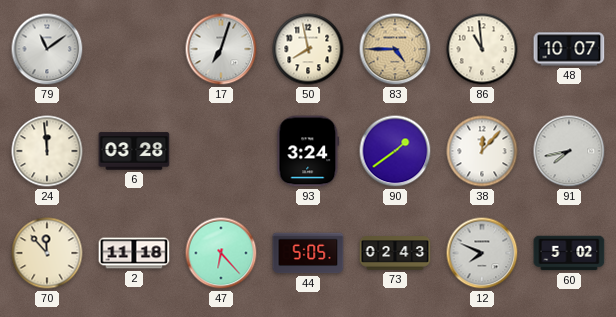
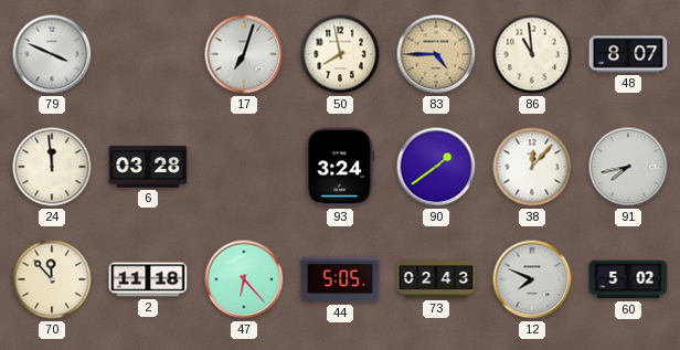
79: 11:09 -> 3:49
48: 10:07 -> 8:07
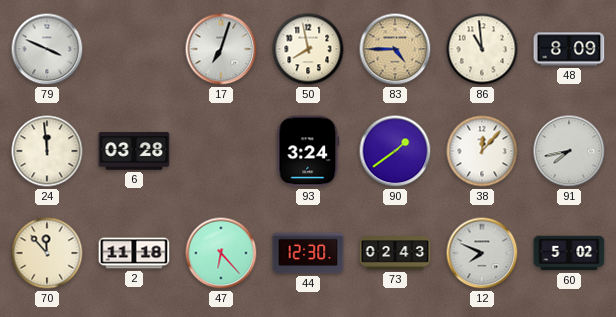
48: 8:07 -> 8:09
44: 5:05 -> 12:30
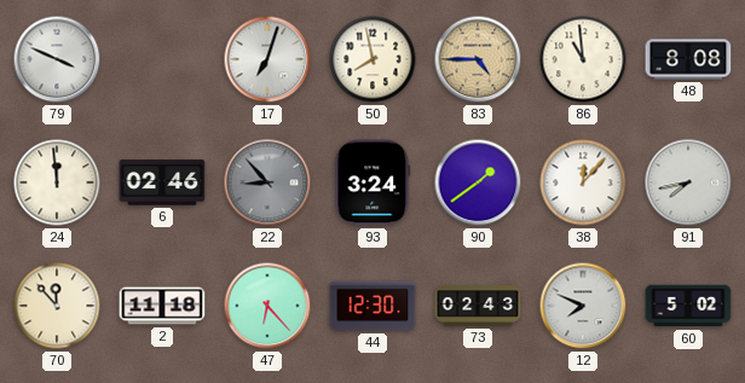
48: 8:09 -> 8:08
6: 03:28 -> 02:46
22: none -> 8:53
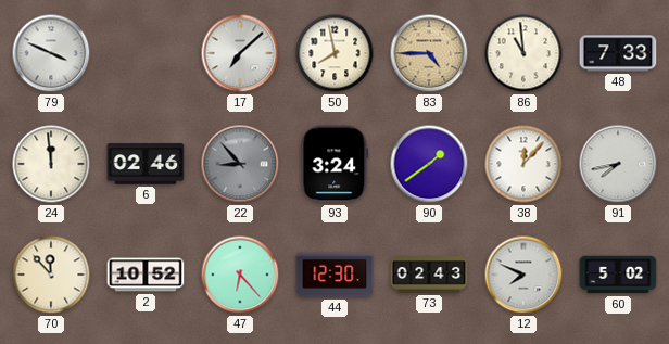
17: 7:03 -> 7:08
48: 8:08 -> 7:33
2: 11:18 -> 10:52
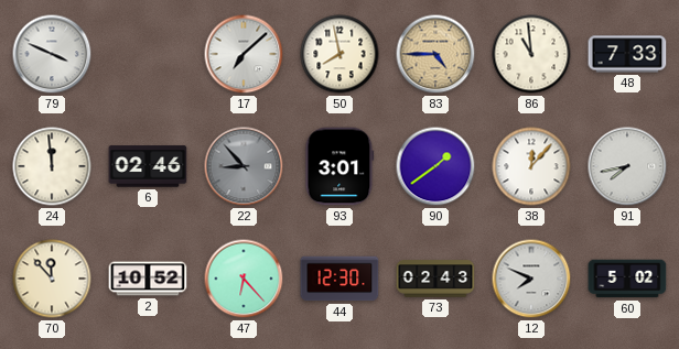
93: 3:24 -> 3:01
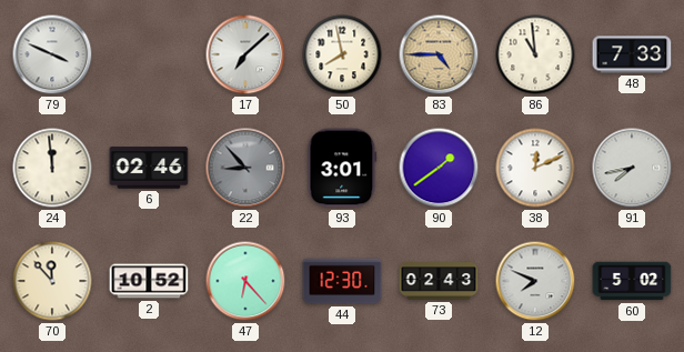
38: 12:07 -> 12:11
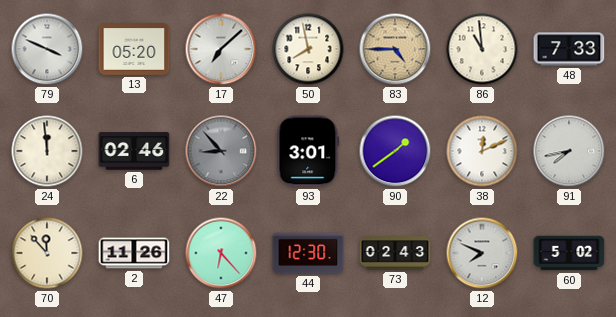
13: none -> 05:20
2: 10:52 -> 11:26
